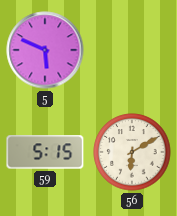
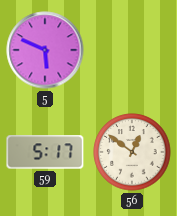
59: 5:15 -> 5:17
56: 6:10 -> 12:51
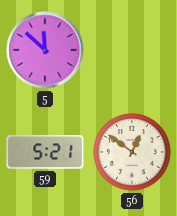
5: 5:49 -> 11:52
59: 5:17 -> 5:21
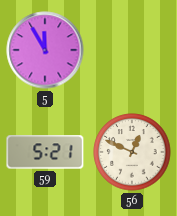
5: 11:52 -> 11:55
56: 12:51 -> 12:49
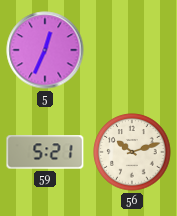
5: 11:55 -> 12:34
56: 12:49 -> 10:12
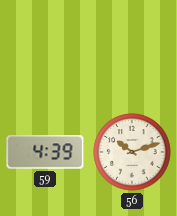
5: 12:34 -> none
59: 5:21 -> 4:39
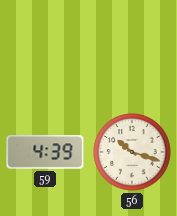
56: 10:12 -> 10:18
